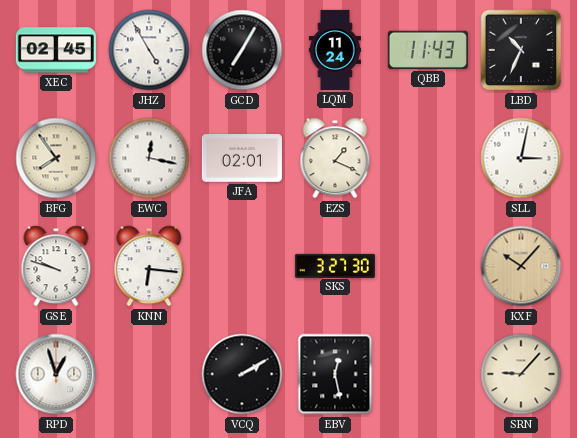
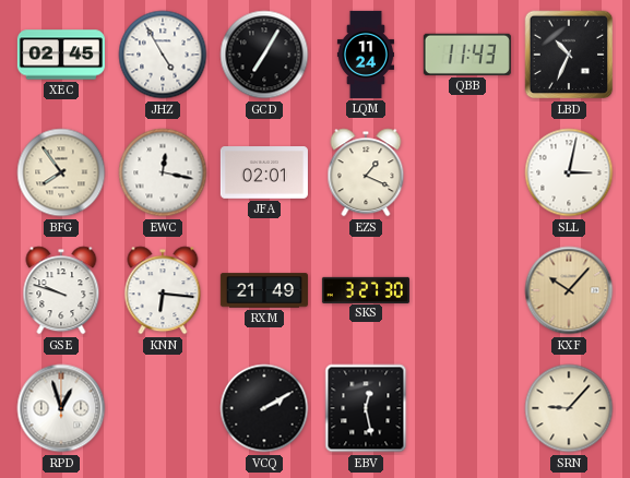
RXM: none -> 21:49
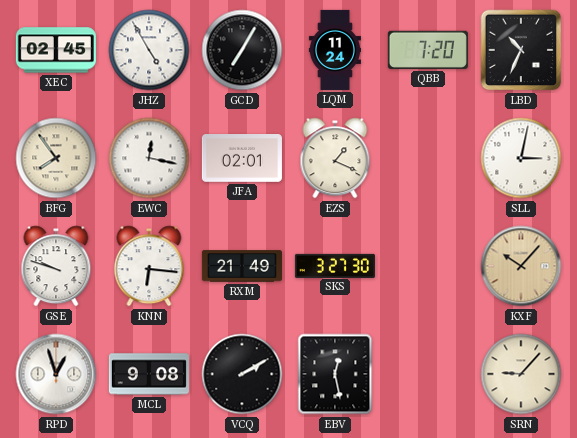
QBB: 11:43 -> 7:20
MCL: none -> 9:08
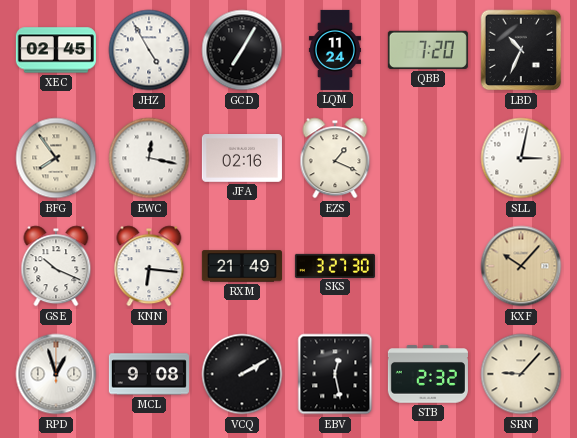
JFA: 02:01 -> 02:16
GSE: 9:48 -> 10:19
STB: none -> 2:32
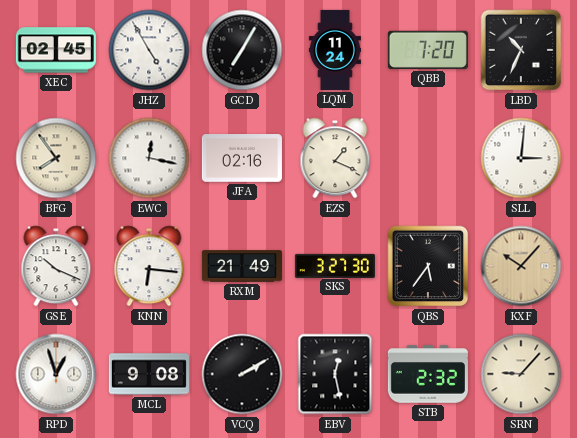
SLL: 3:02 -> 3:01
QBS: none -> 5:36
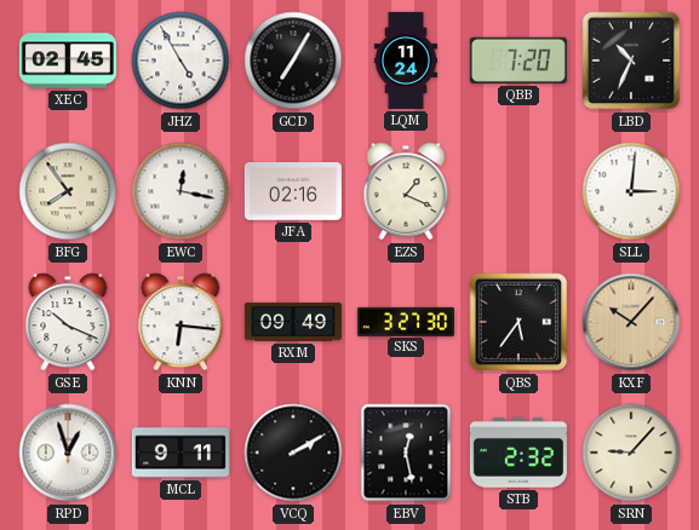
RXM: 21:49 -> 09:49
MCL: 9:08 -> 9:11
